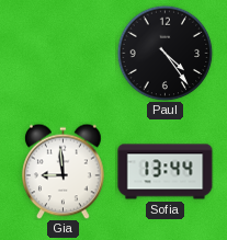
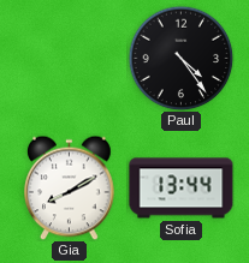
Gia: 8:59 -> 8:10
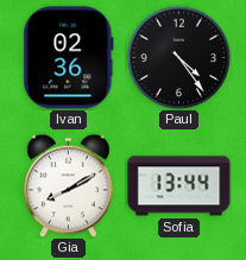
Ivan: none -> 02:36
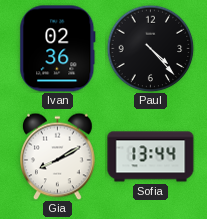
Paul: 4:24 -> 4:23
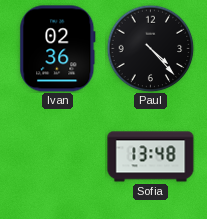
Gia: 8:10 -> none
Sofia: 13:44 -> 13:48
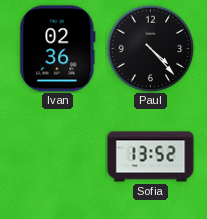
Sofia: 13:48 -> 13:52
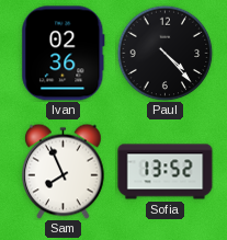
Sam: none -> 7:56
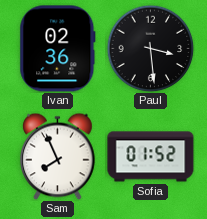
Paul: 4:23 -> 3:29
Sofia: 13:52 -> 01:52
